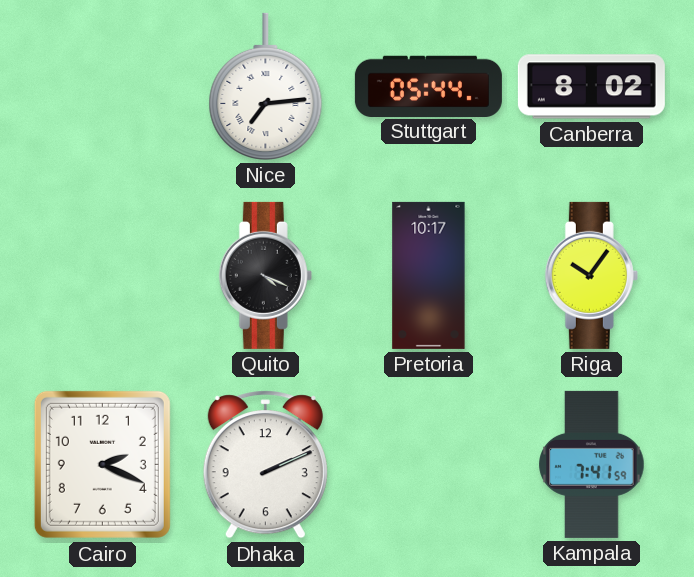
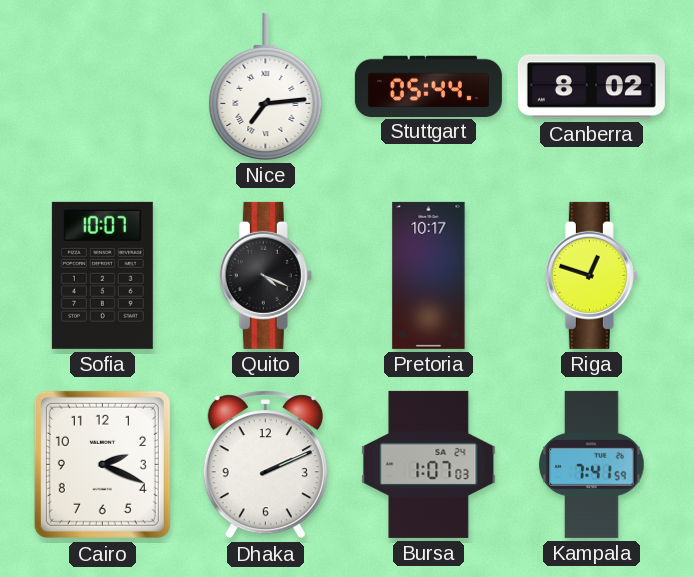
Sofia: none -> 10:07
Riga: 10:06 -> 12:48
Bursa: none -> 1:07
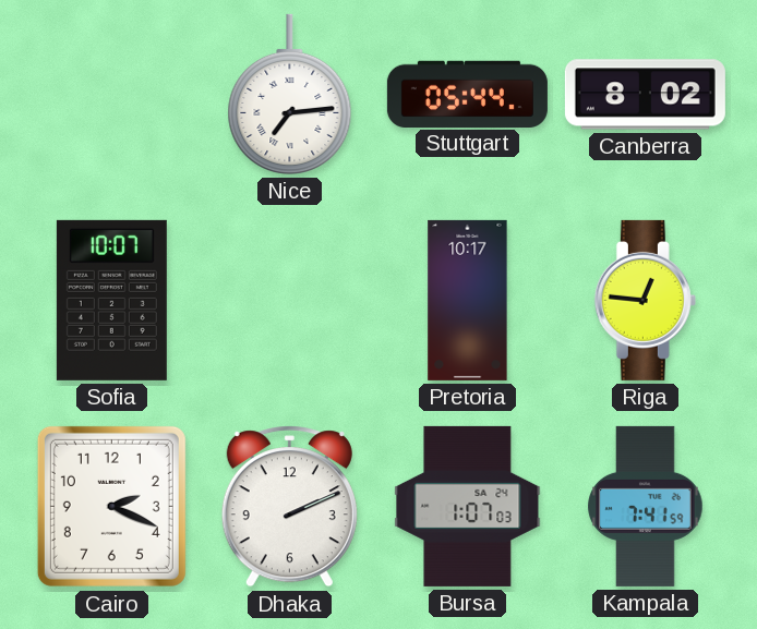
Quito: 4:19 -> none
Riga: 12:48 -> 12:46
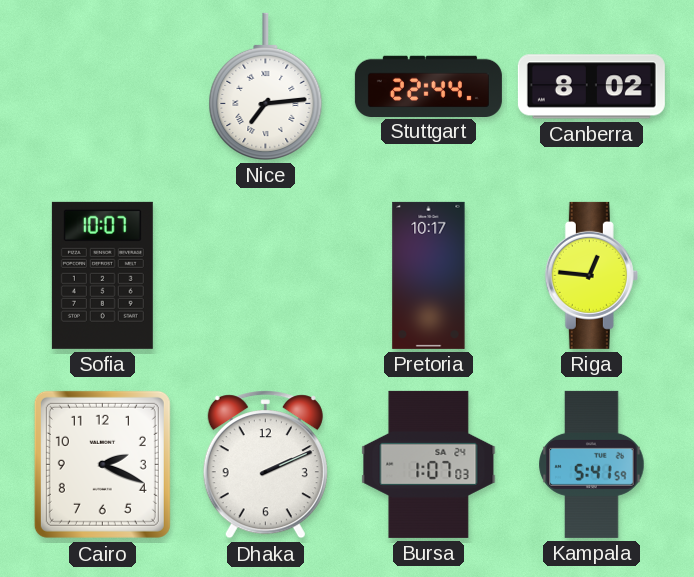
Stuttgart: 05:44 -> 22:44
Kampala: 7:41 -> 5:41
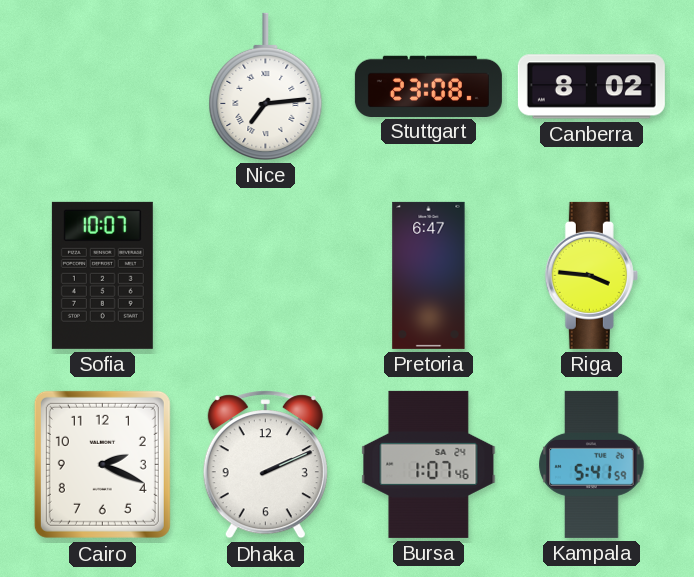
Stuttgart: 22:44 -> 23:08
Pretoria: 10:17 -> 6:47
Riga: 12:46 -> 3:46
Bursa: 1:07:03 -> 1:07:46
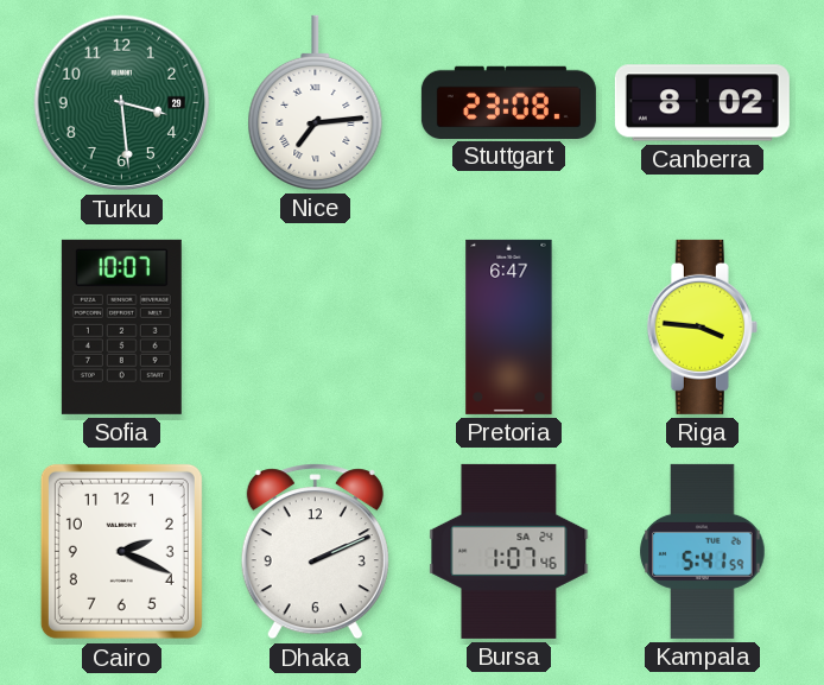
Turku: none -> 3:29
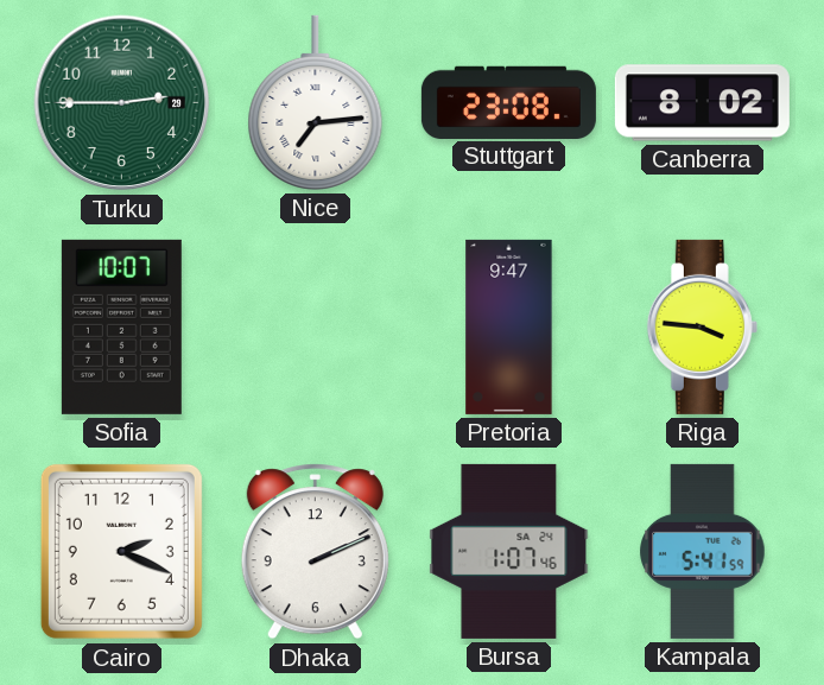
Turku: 3:29 -> 2:45
Pretoria: 6:47 -> 9:47
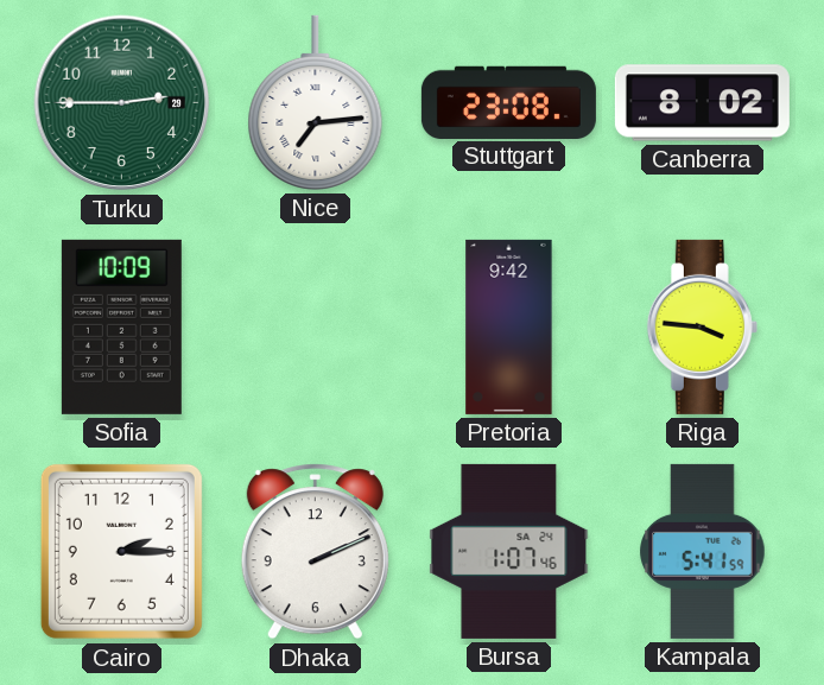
Sofia: 10:07 -> 10:09
Pretoria: 9:47 -> 9:42
Cairo: 2:19 -> 2:15
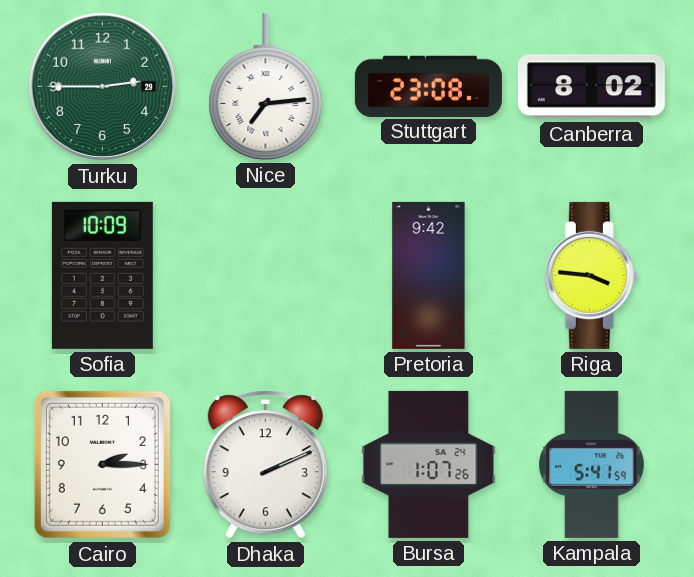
Bursa: 1:07:46 -> 1:07:26
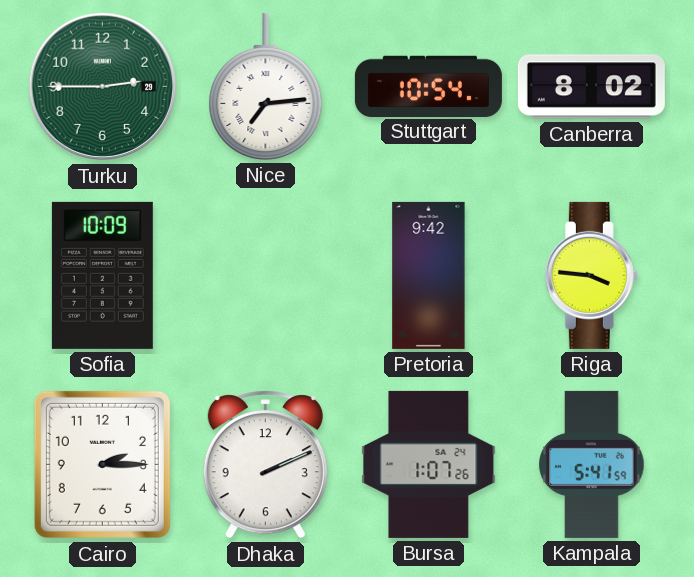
Stuttgart: 23:08 -> 10:54
